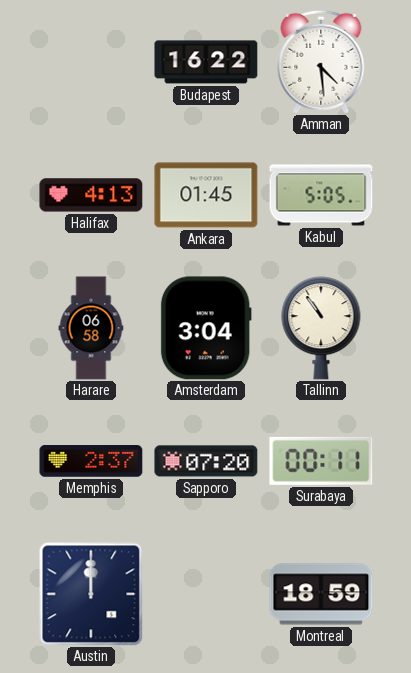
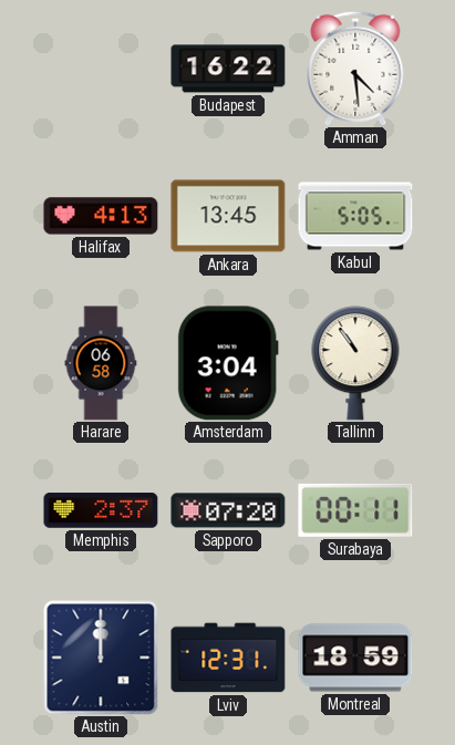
Ankara: 01:45 -> 13:45
Lviv: none -> 12:31
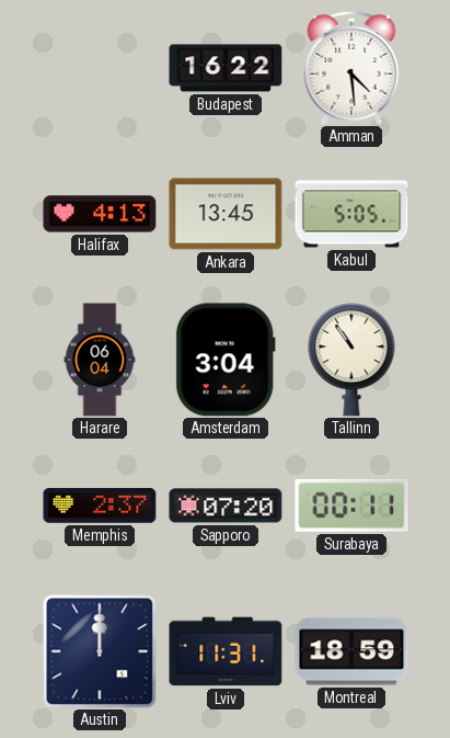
Harare: 06:58 -> 06:04
Lviv: 12:31 -> 11:31
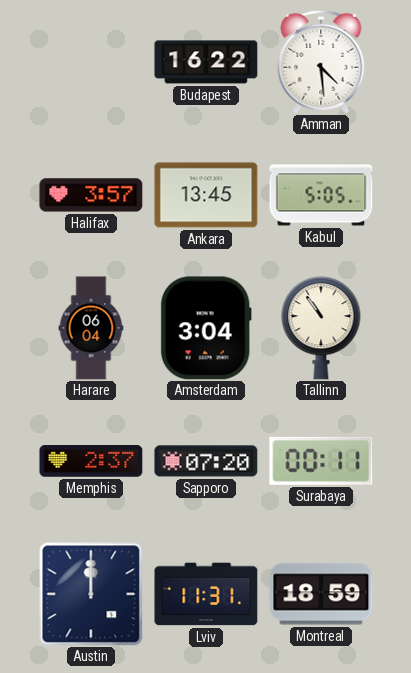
Halifax: 4:13 -> 3:57
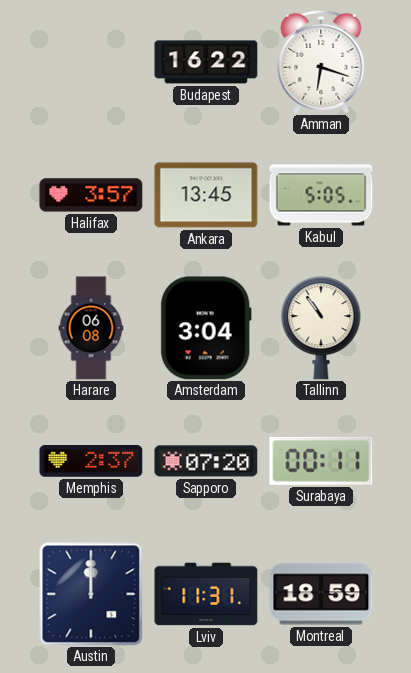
Amman: 4:29 -> 6:18
Harare: 06:04 -> 06:08
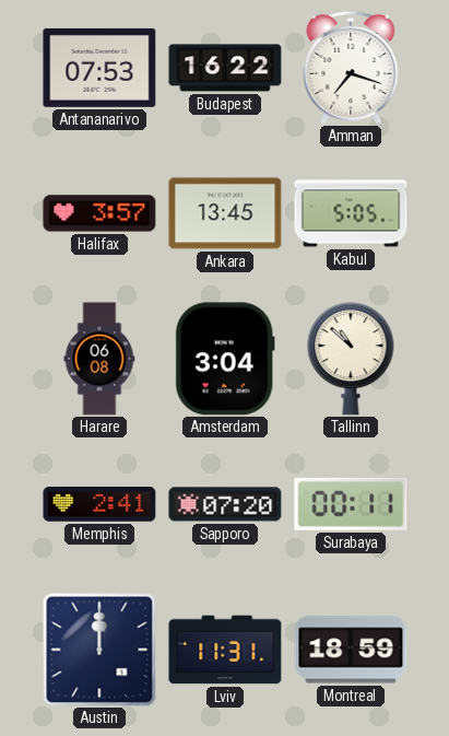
Antananarivo: none -> 07:53
Amman: 6:18 -> 7:18
Tallinn: 10:54 -> 10:52
Memphis: 2:37 -> 2:41
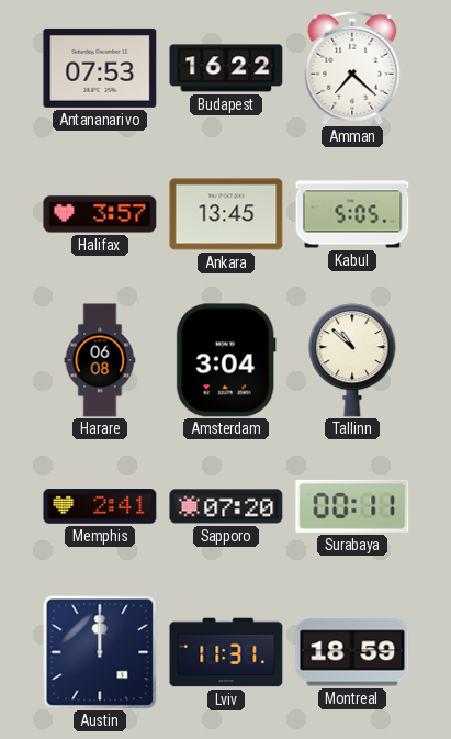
Amman: 7:18 -> 7:22
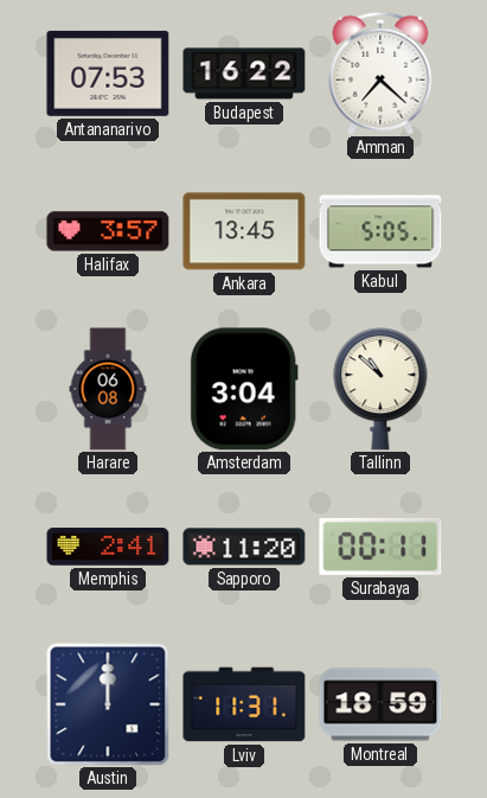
Sapporo: 07:20 -> 11:20
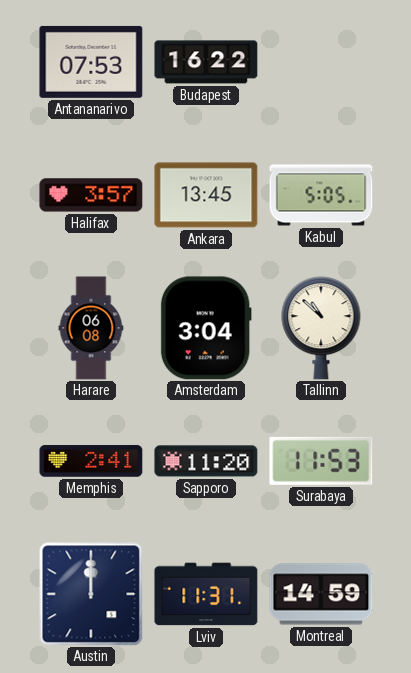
Amman: 7:22 -> none
Surabaya: 00:11 -> 11:53
Montreal: 18:59 -> 14:59
